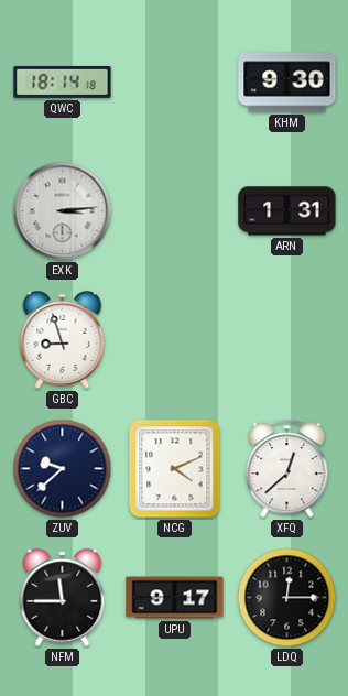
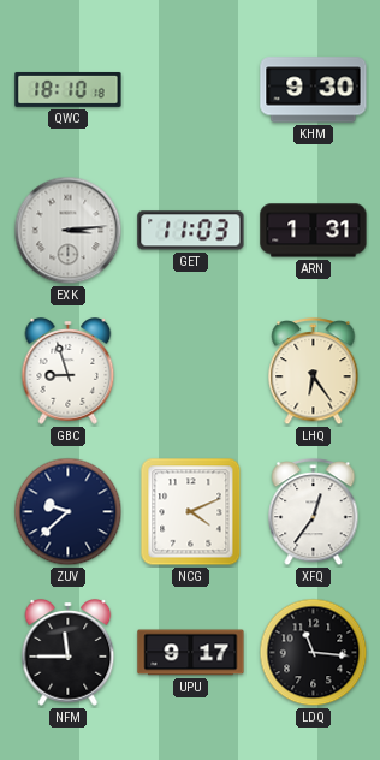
QWC: 18:14 -> 18:10
GET: none -> 11:03
LHQ: none -> 6:24
XFQ: 12:38 -> 12:36
LDQ: 12:15 -> 11:16
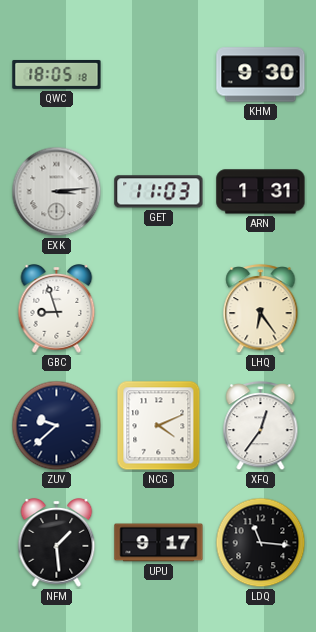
QWC: 18:10 -> 18:05
NFM: 11:45 -> 1:29
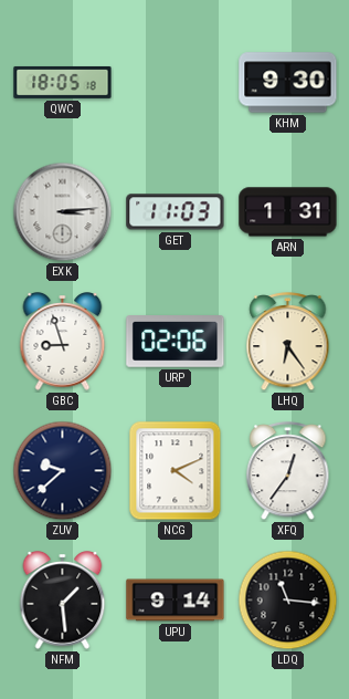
URP: none -> 02:06
UPU: 9:17 -> 9:14
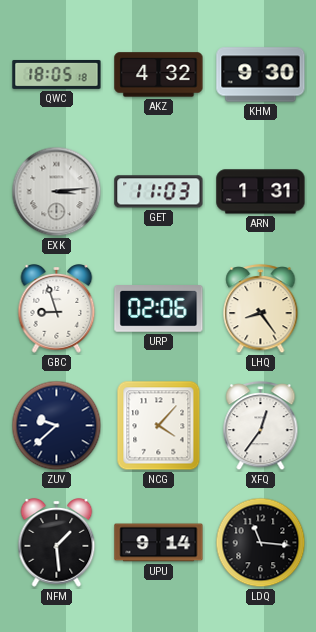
AKZ: none -> 4:32
LHQ: 6:24 -> 8:24
NCG: 4:11 -> 4:07
